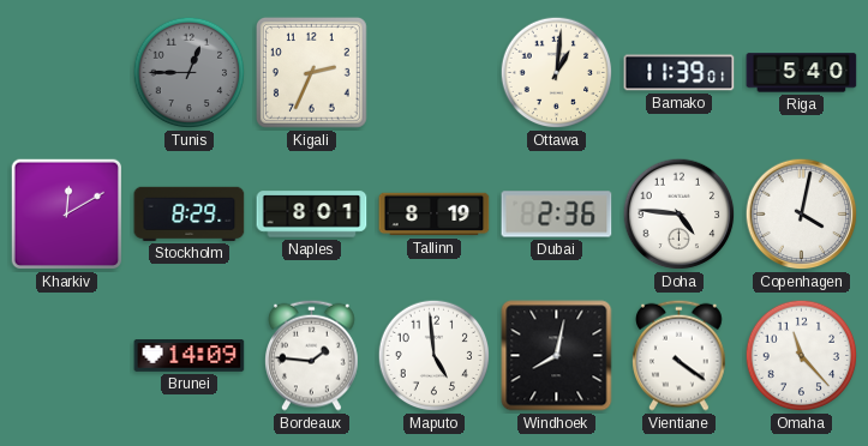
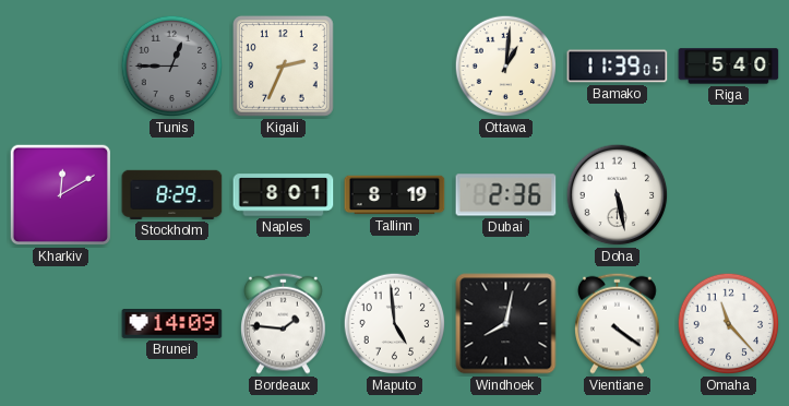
Doha: 4:46 -> 5:28
Copenhagen: 4:02 -> none
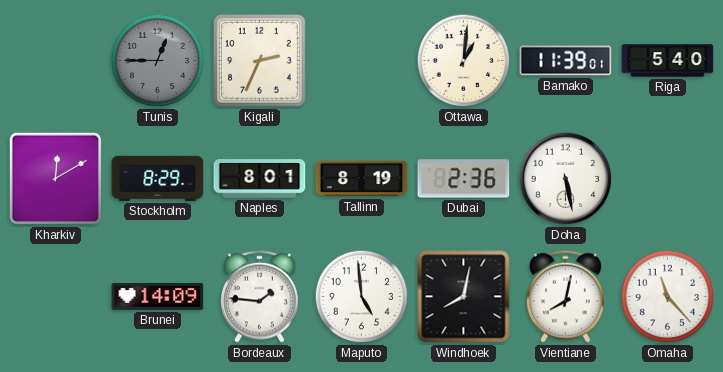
Vientiane: 4:21 -> 8:02
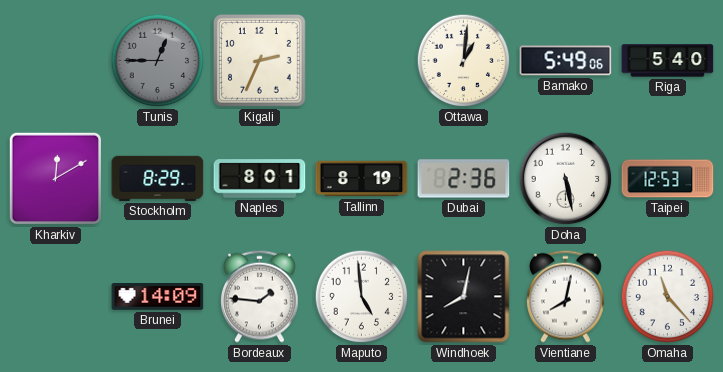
Bamako: 11:39 -> 5:49
Taipei: none -> 12:53
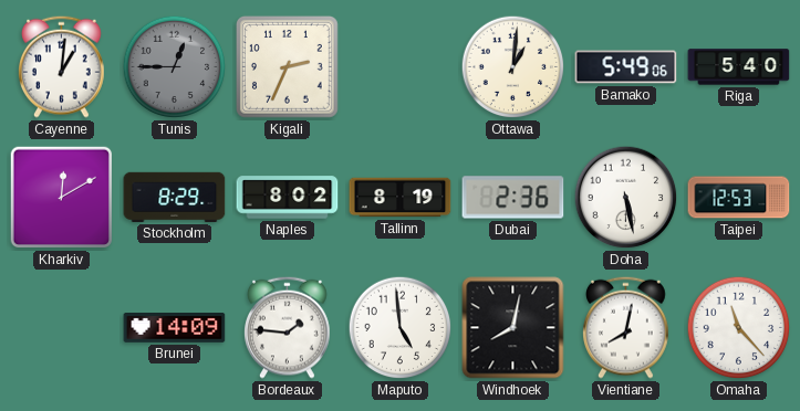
Cayenne: none -> 1:01
Naples: 8:01 -> 8:02
